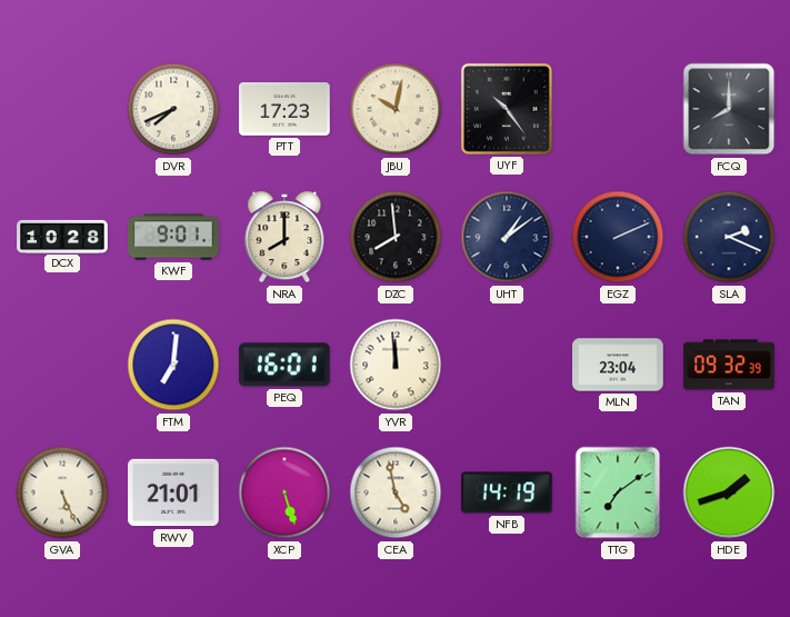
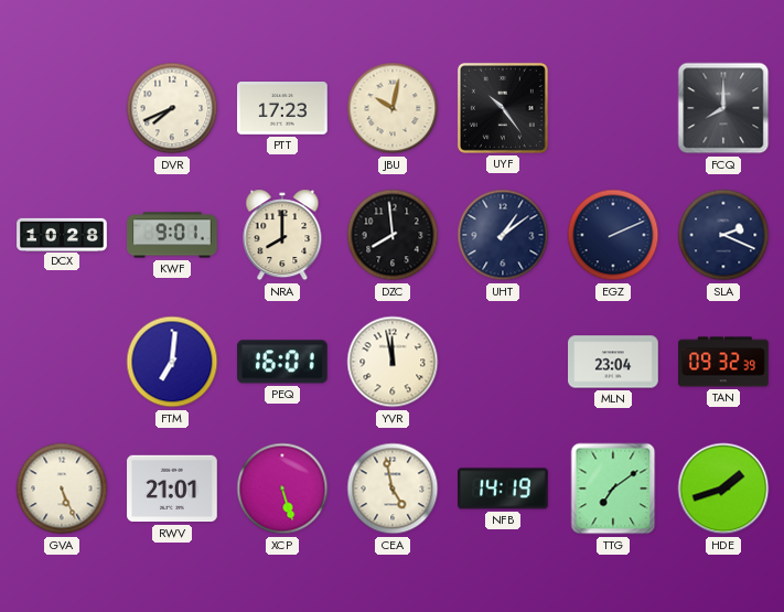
YVR: 11:59 -> 11:58
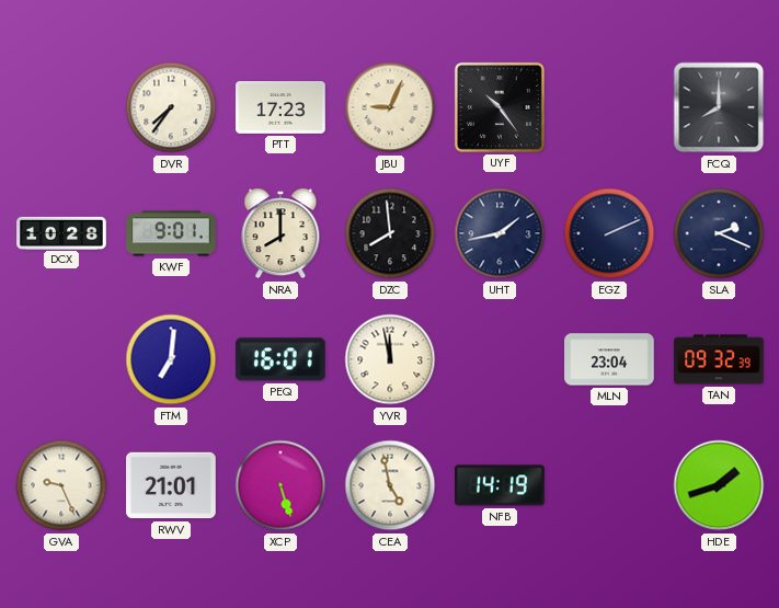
DVR: 7:41 -> 7:36
JBU: 10:02 -> 9:04
UHT: 1:09 -> 1:43
GVA: 5:26 -> 9:26
TTG: 7:09 -> none
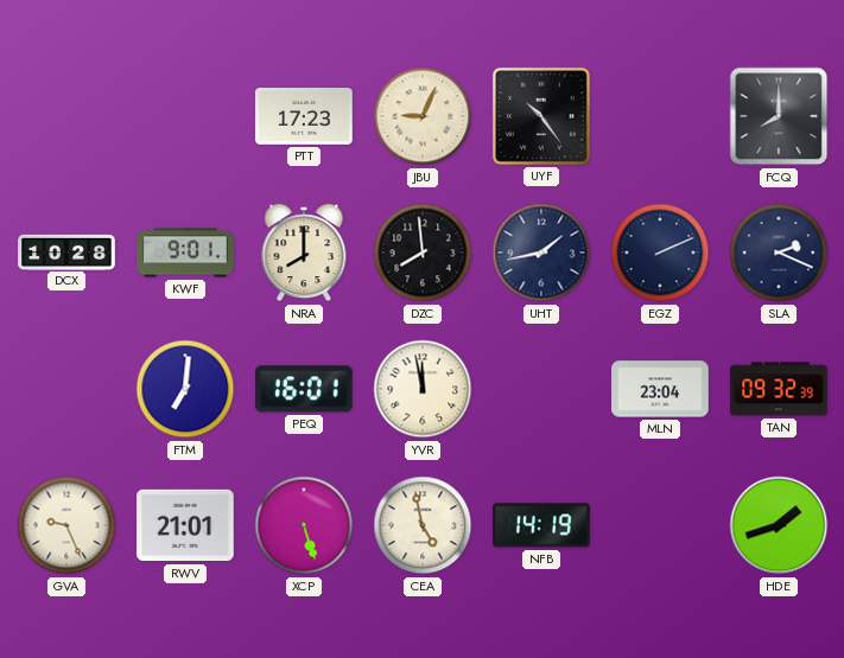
DVR: 7:36 -> none
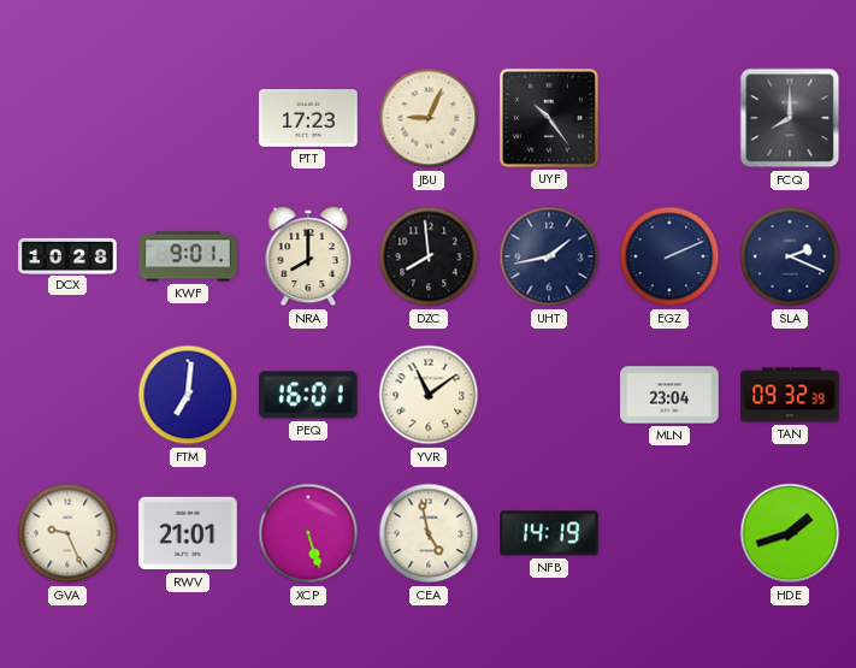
YVR: 11:58 -> 11:09
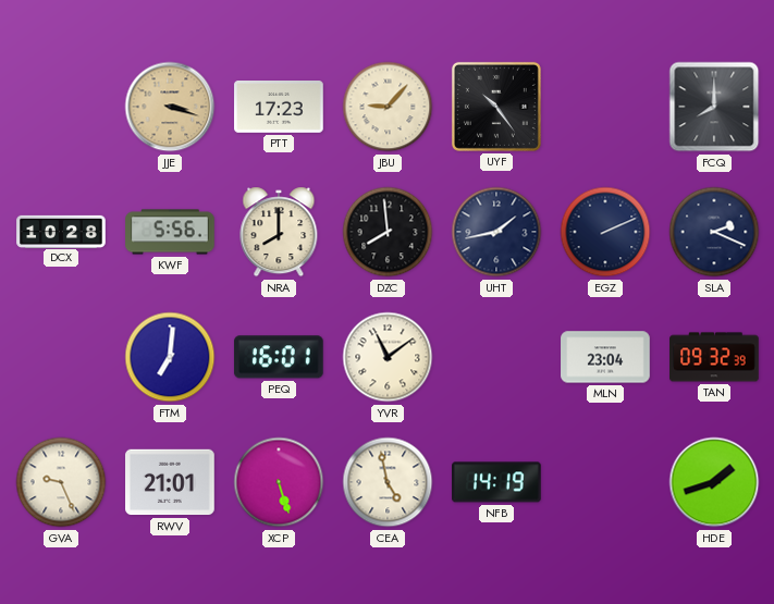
JJE: none -> 3:18
JBU: 9:04 -> 9:07
KWF: 9:01 -> 5:56
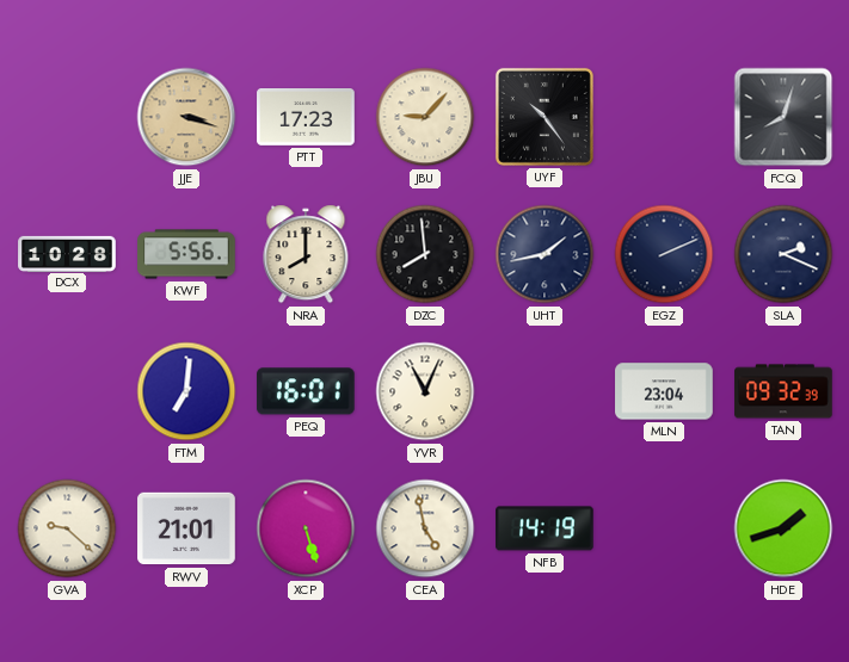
FCQ: 8:00 -> 8:03
YVR: 11:09 -> 11:04
GVA: 9:26 -> 9:22
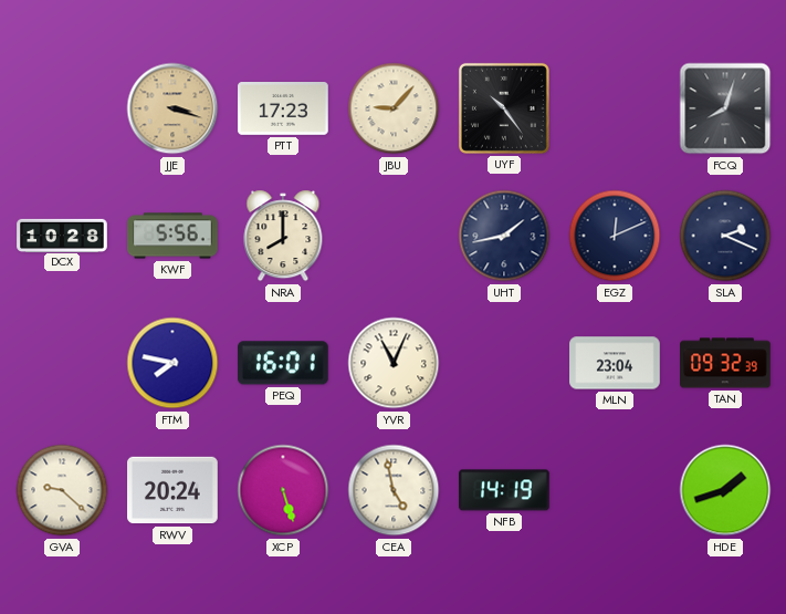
DZC: 7:59 -> none
EGZ: 2:11 -> 12:11
FTM: 7:01 -> 7:47
RWV: 21:01 -> 20:24
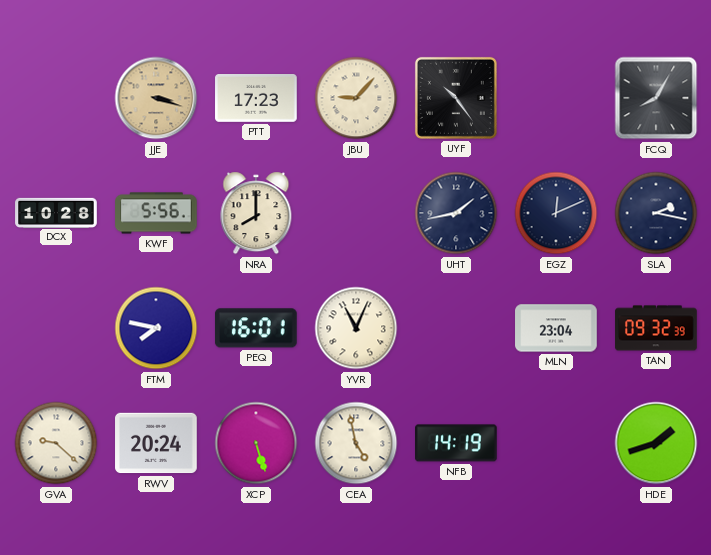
FCQ: 8:03 -> 8:05
SLA: 2:19 -> 2:17
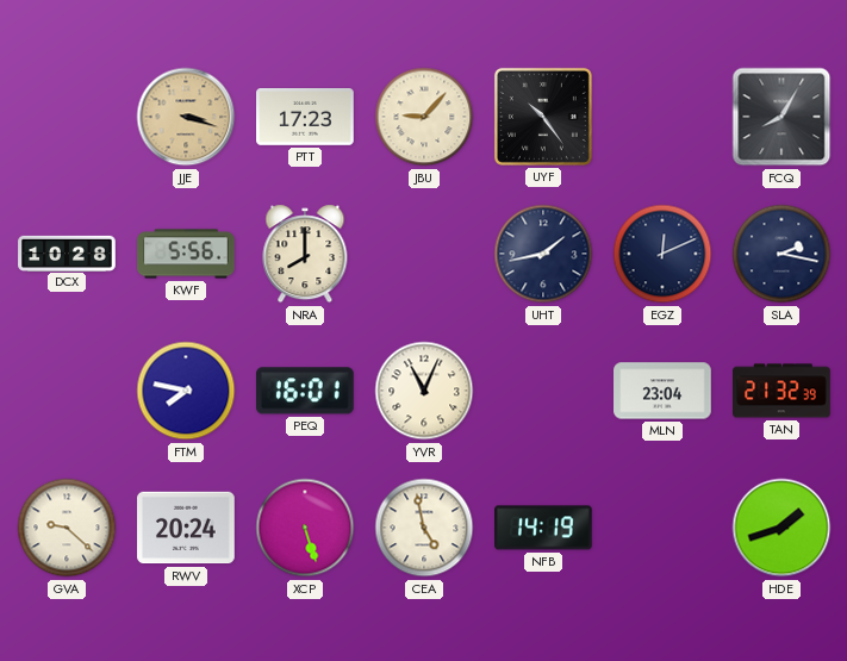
TAN: 09:32 -> 21:32
